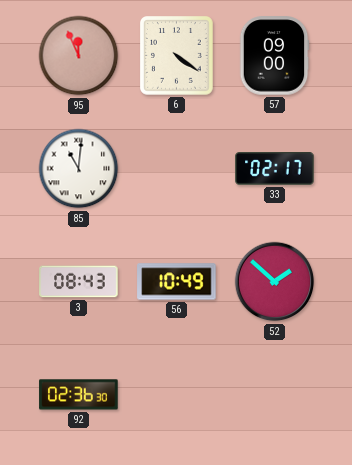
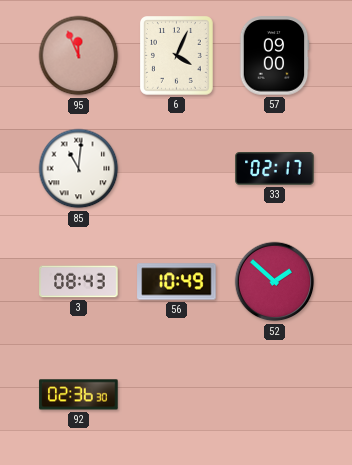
6: 4:21 -> 4:04
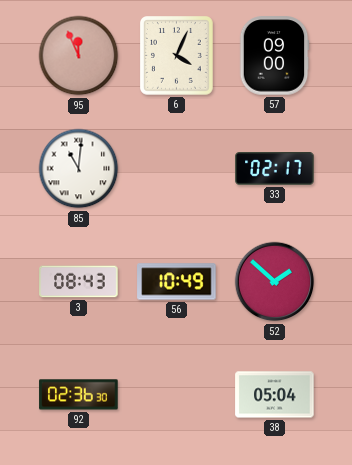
38: none -> 05:04
